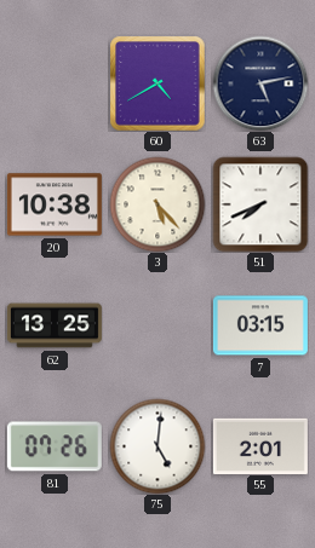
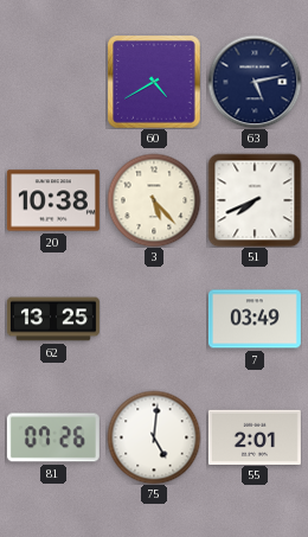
7: 03:15 -> 03:49
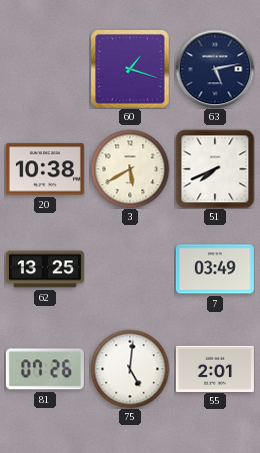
60: 4:40 -> 1:18
3: 5:23 -> 5:40
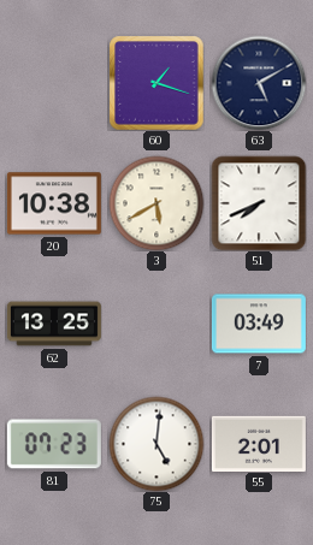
63: 5:13 -> 5:10
81: 07:26 -> 07:23
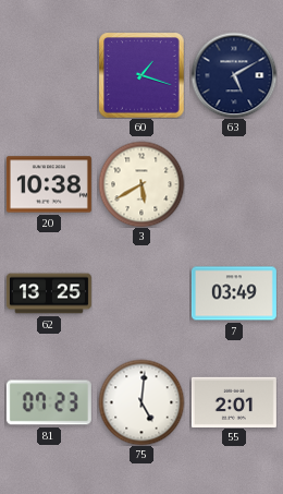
51: 7:41 -> none
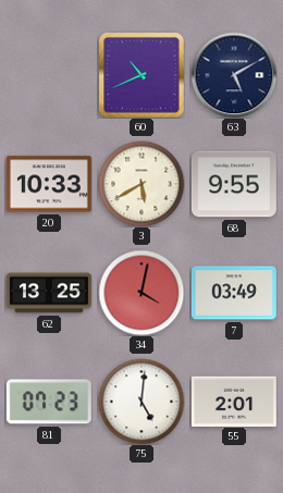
60: 1:18 -> 10:41
20: 10:38 -> 10:33
68: none -> 9:55
34: none -> 4:02
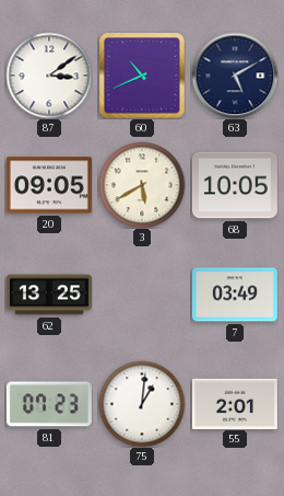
87: none -> 3:09
20: 10:33 -> 09:05
68: 9:55 -> 10:05
34: 4:02 -> none
75: 5:01 -> 1:01
